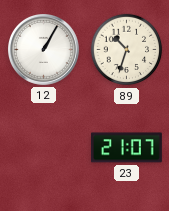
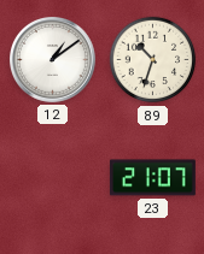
12: 1:05 -> 1:09
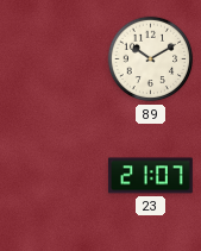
12: 1:09 -> none
89: 10:33 -> 10:10
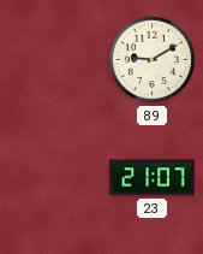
89: 10:10 -> 9:10
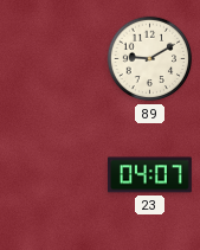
23: 21:07 -> 04:07
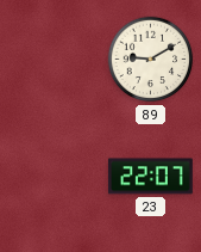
23: 04:07 -> 22:07
